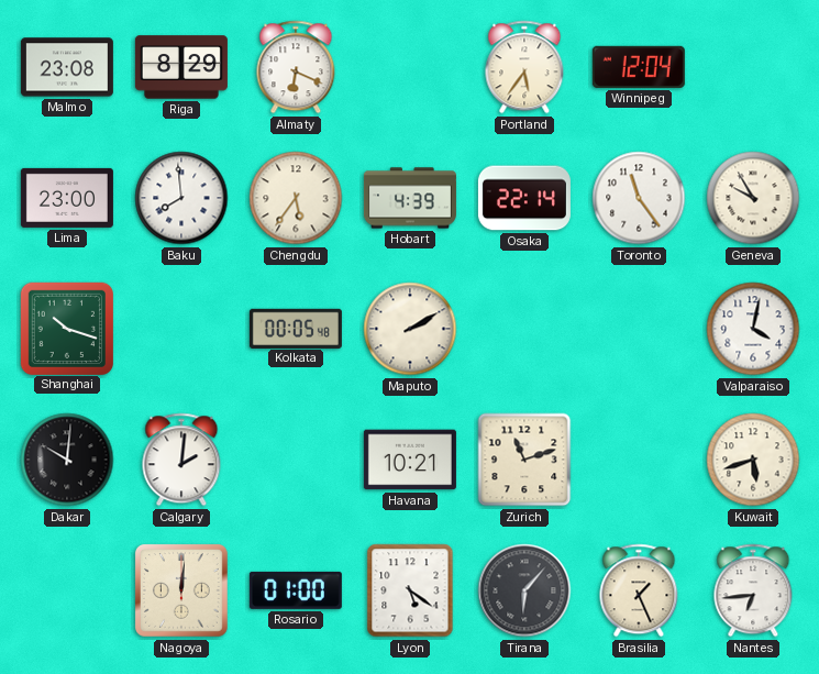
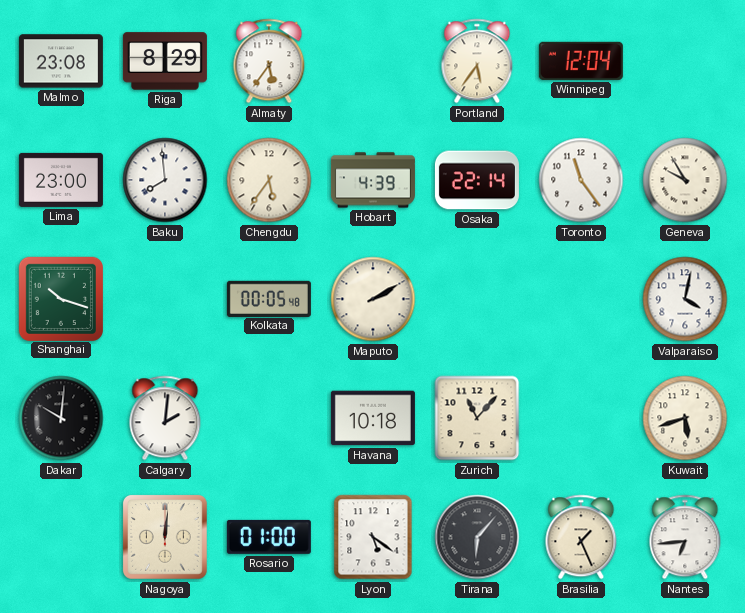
Almaty: 6:19 -> 5:36
Havana: 10:21 -> 10:18
Zurich: 11:12 -> 11:07
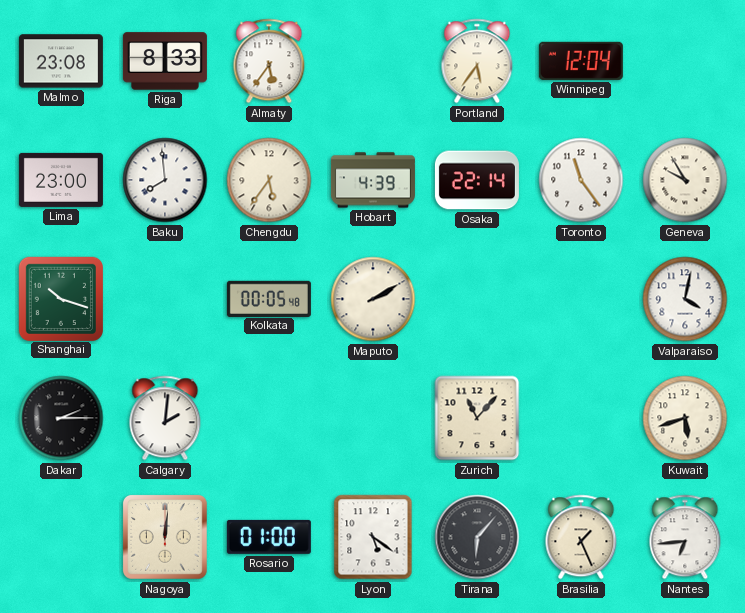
Riga: 8:29 -> 8:33
Dakar: 10:01 -> 2:15
Havana: 10:18 -> none
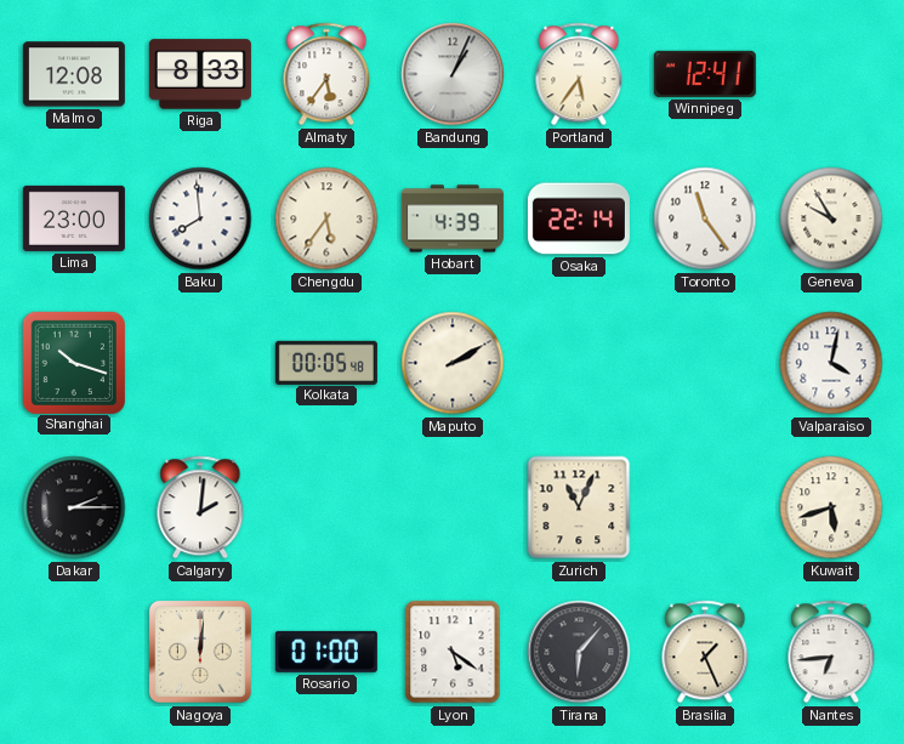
Malmo: 23:08 -> 12:08
Bandung: none -> 1:04
Winnipeg: 12:04 -> 12:41
Zurich: 11:07 -> 11:04
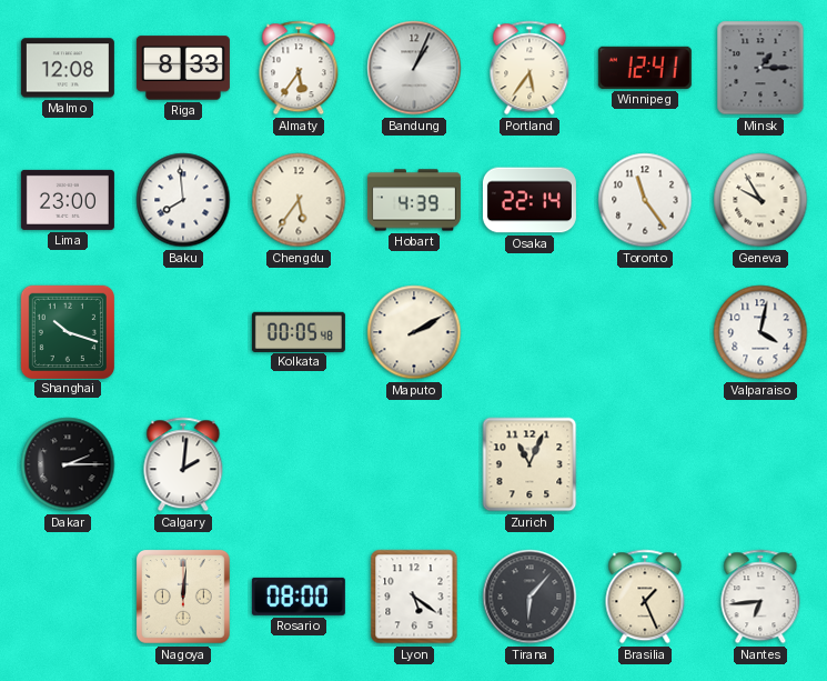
Minsk: none -> 1:15
Kuwait: 5:42 -> none
Rosario: 01:00 -> 08:00
